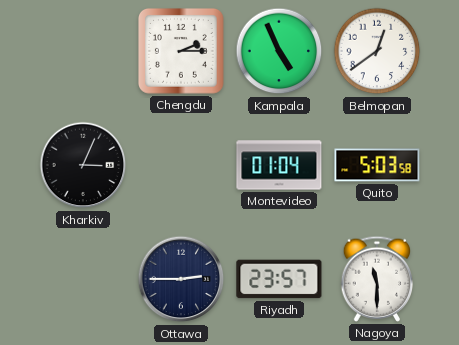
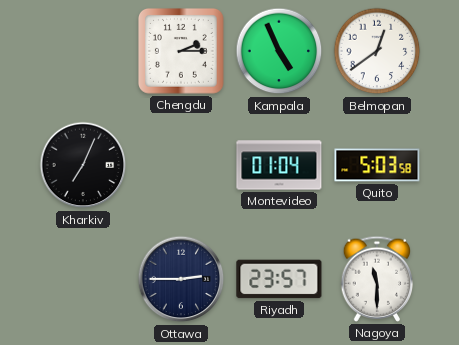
Kharkiv: 3:04 -> 7:04
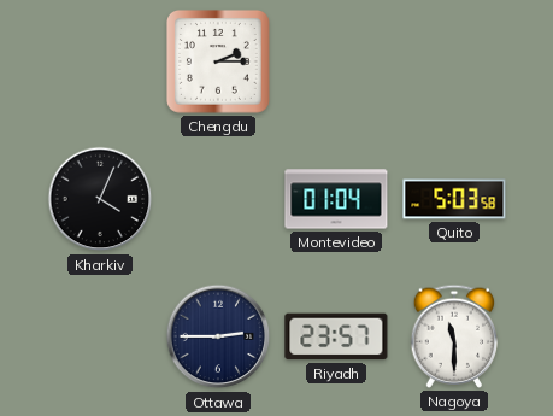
Kampala: 4:56 -> none
Belmopan: 12:39 -> none
Kharkiv: 7:04 -> 4:04
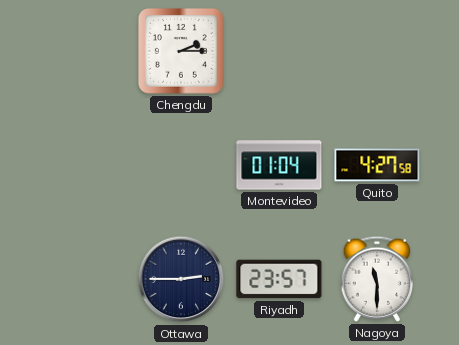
Kharkiv: 4:04 -> none
Quito: 5:03 -> 4:27
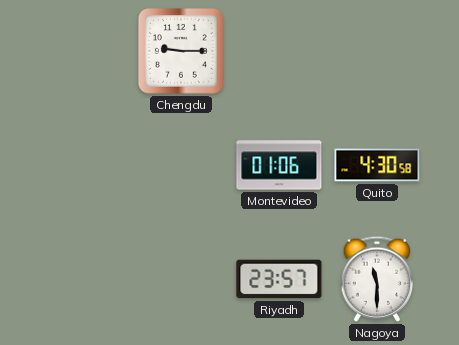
Chengdu: 2:15 -> 9:15
Montevideo: 01:04 -> 01:06
Quito: 4:27 -> 4:30
Ottawa: 2:45 -> none
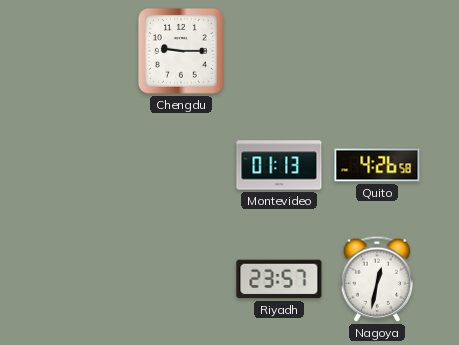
Montevideo: 01:06 -> 01:13
Quito: 4:30 -> 4:26
Nagoya: 11:30 -> 12:32
